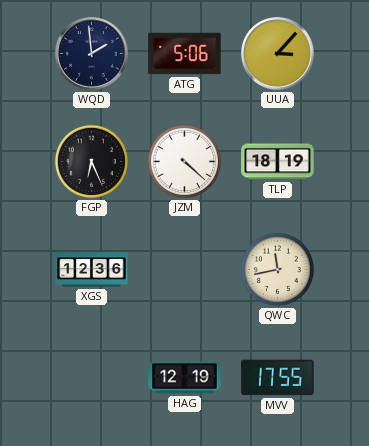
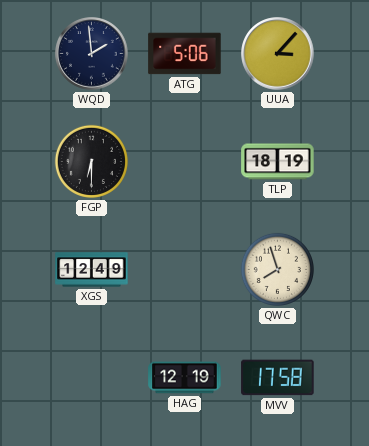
FGP: 6:26 -> 6:30
JZM: 4:22 -> none
XGS: 12:36 -> 12:49
QWC: 11:43 -> 7:57
MVV: 17:55 -> 17:58
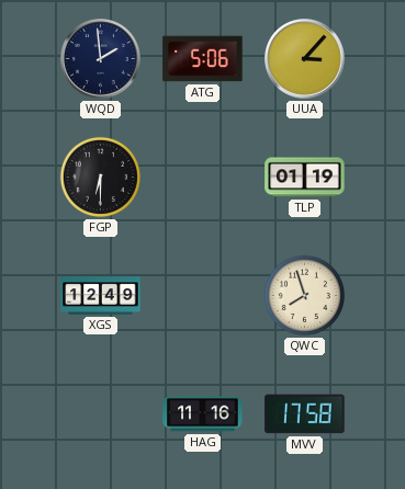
TLP: 18:19 -> 01:19
HAG: 12:19 -> 11:16
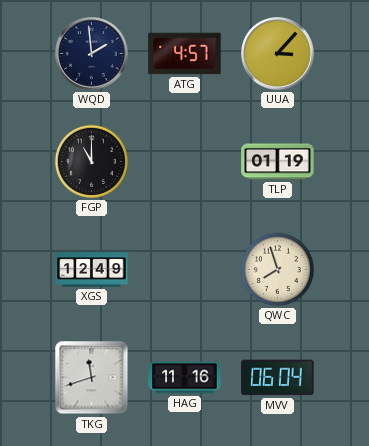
ATG: 5:06 -> 4:57
FGP: 6:30 -> 11:00
TKG: none -> 11:42
MVV: 17:58 -> 06:04
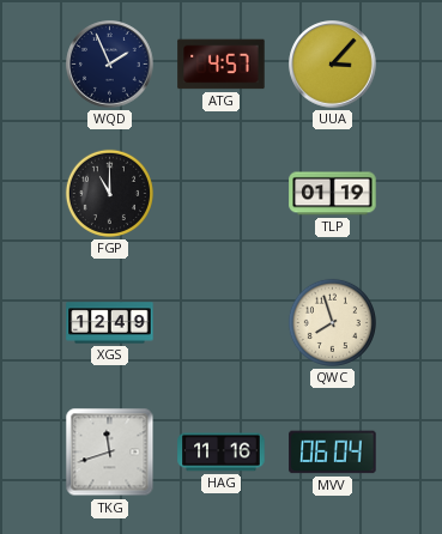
WQD: 1:59 -> 1:56
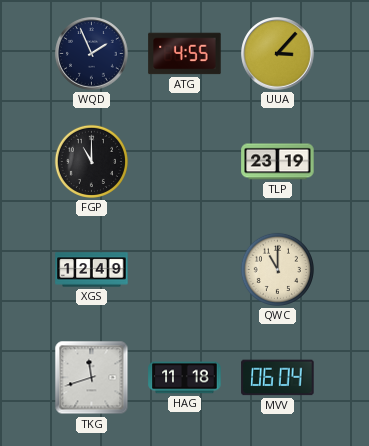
ATG: 4:57 -> 4:55
TLP: 01:19 -> 23:19
QWC: 7:57 -> 11:00
HAG: 11:16 -> 11:18
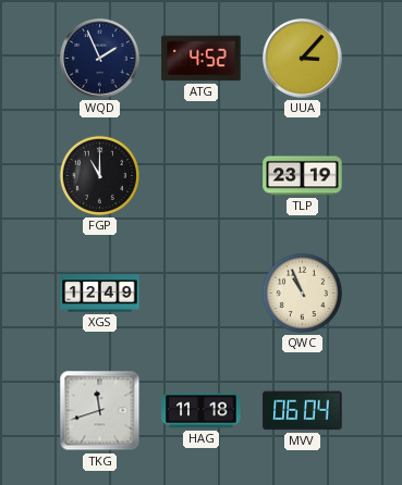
ATG: 4:55 -> 4:52
QWC: 11:00 -> 10:56
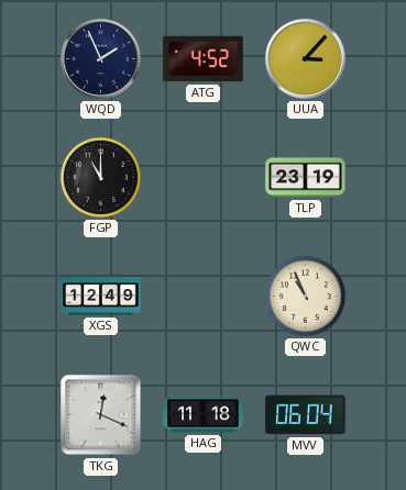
TKG: 11:42 -> 12:19
